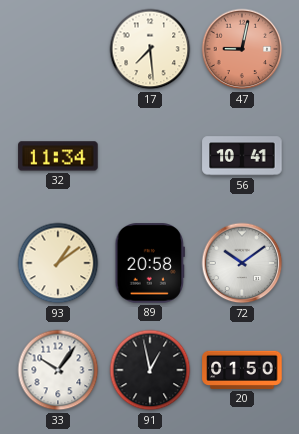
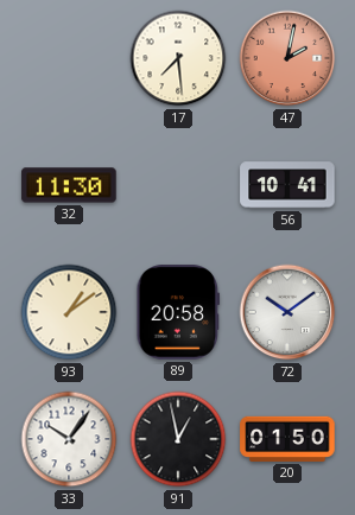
47: 9:02 -> 2:02
32: 11:34 -> 11:30
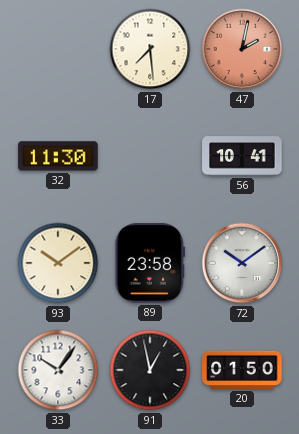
93: 1:09 -> 10:09
89: 20:58 -> 23:58
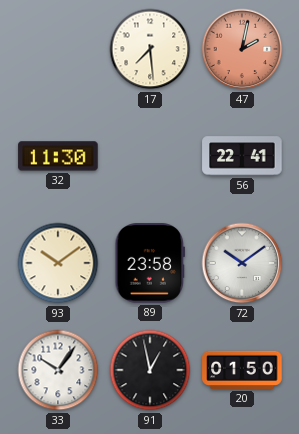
56: 10:41 -> 22:41
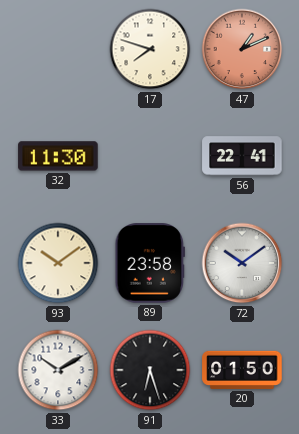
17: 7:29 -> 7:48
47: 2:02 -> 1:11
33: 10:06 -> 10:10
91: 12:58 -> 6:27
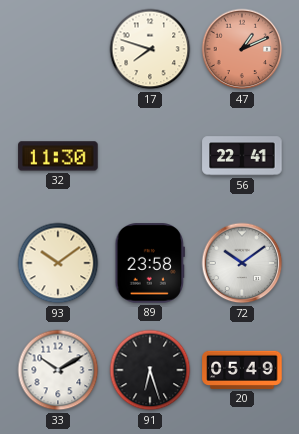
20: 01:50 -> 05:49
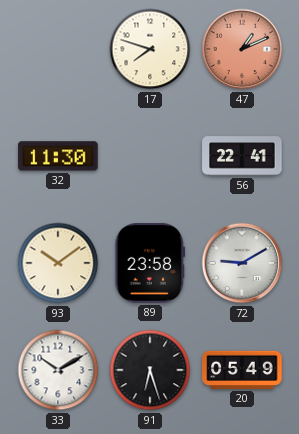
72: 10:09 -> 9:10
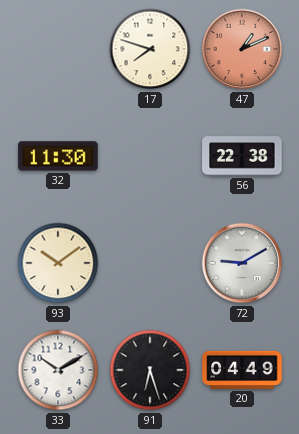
56: 22:41 -> 22:38
89: 23:58 -> none
20: 05:49 -> 04:49
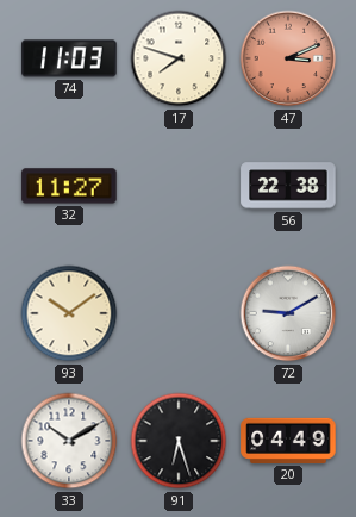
74: none -> 11:03
47: 1:11 -> 3:11
32: 11:30 -> 11:27
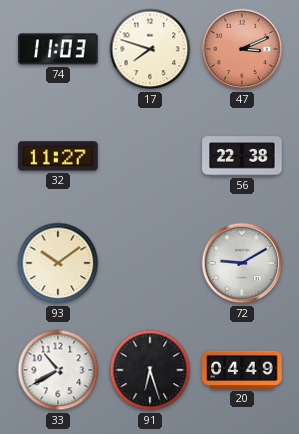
33: 10:10 -> 10:40
